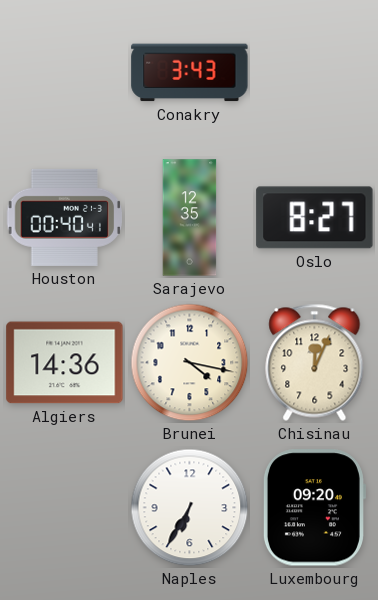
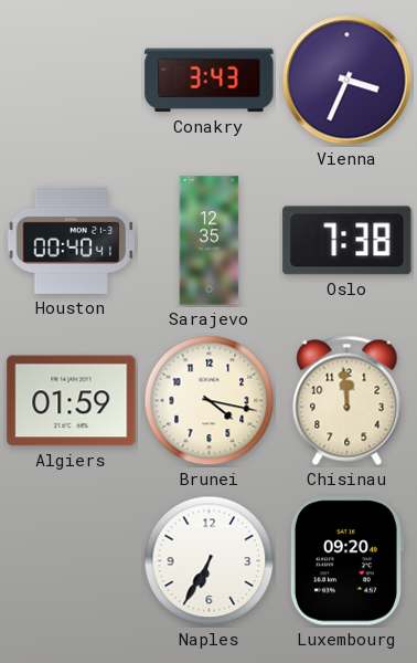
Vienna: none -> 3:34
Oslo: 8:27 -> 7:38
Algiers: 14:36 -> 01:59
Chisinau: 12:04 -> 11:59
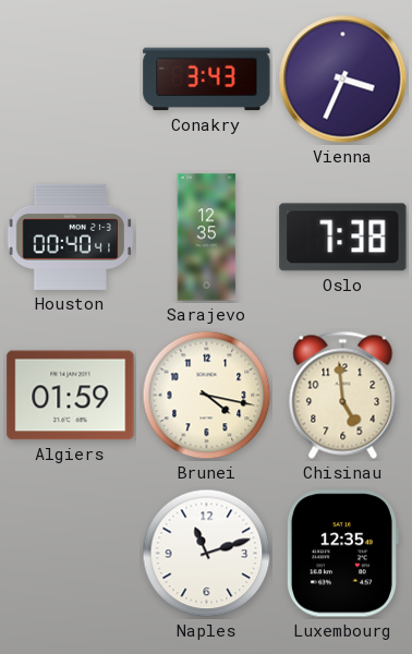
Chisinau: 11:59 -> 4:59
Naples: 6:35 -> 11:12
Luxembourg: 09:20 -> 12:35
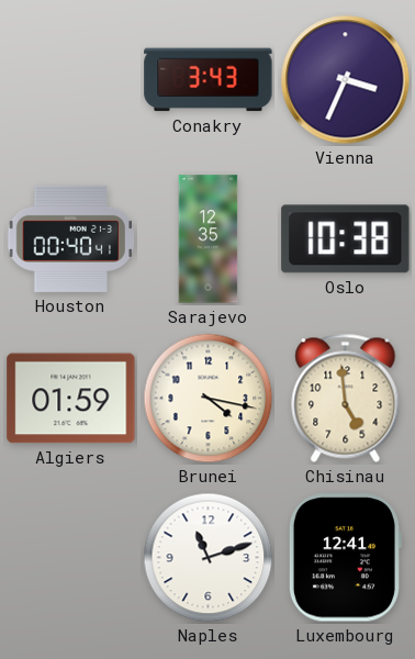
Oslo: 7:38 -> 10:38
Luxembourg: 12:35 -> 12:41
